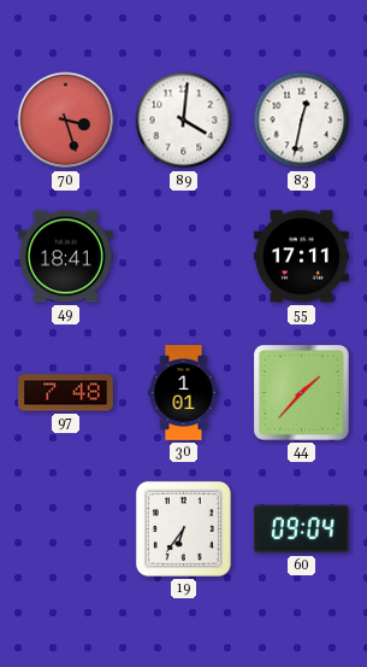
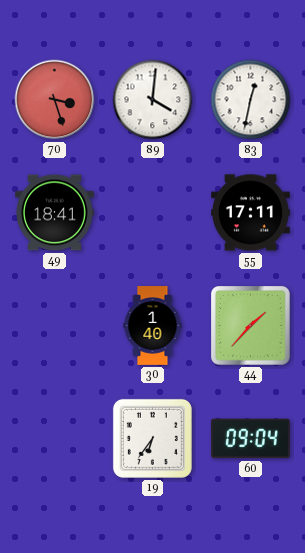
97: 7:48 -> none
30: 1:01 -> 1:40
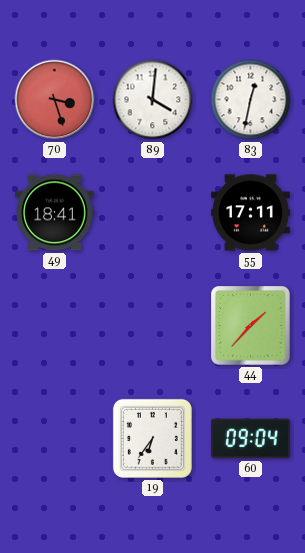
30: 1:40 -> none
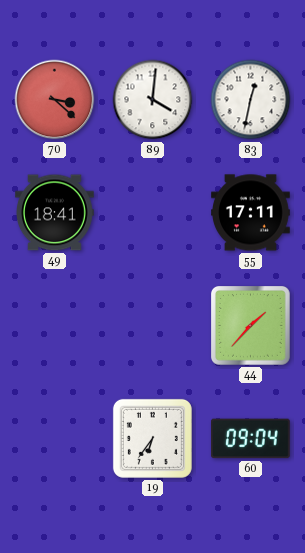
70: 3:27 -> 3:22
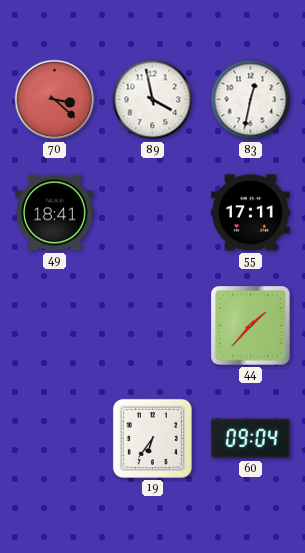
89: 4:01 -> 3:58
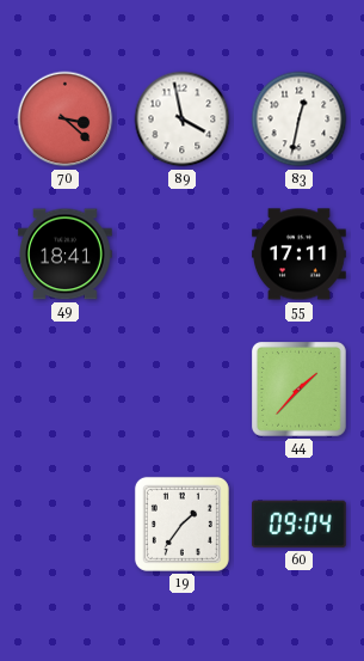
19: 6:36 -> 1:36
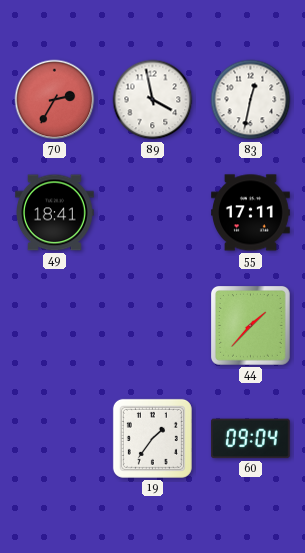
70: 3:22 -> 2:35
